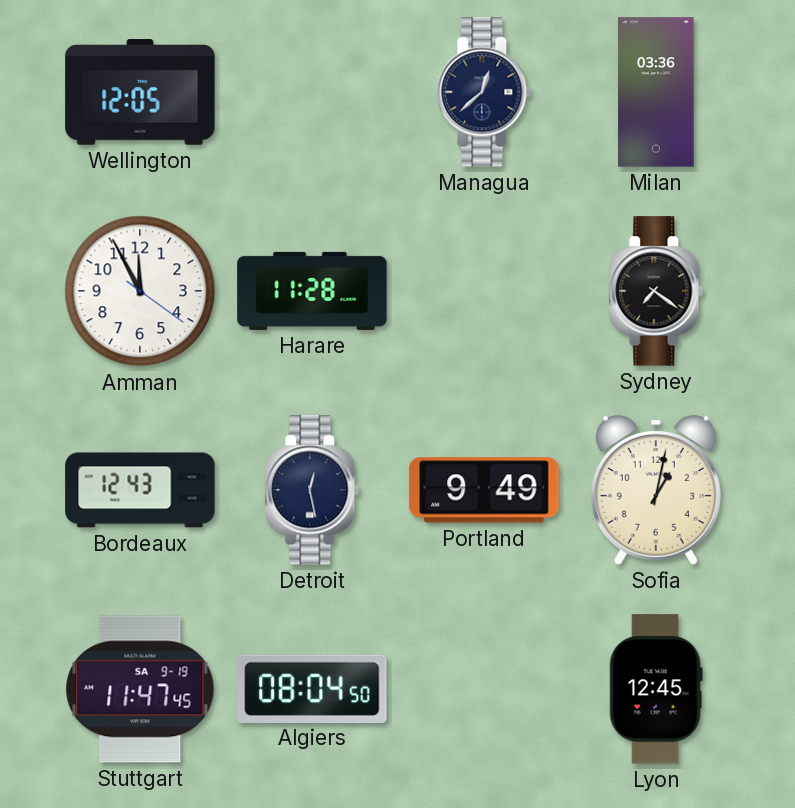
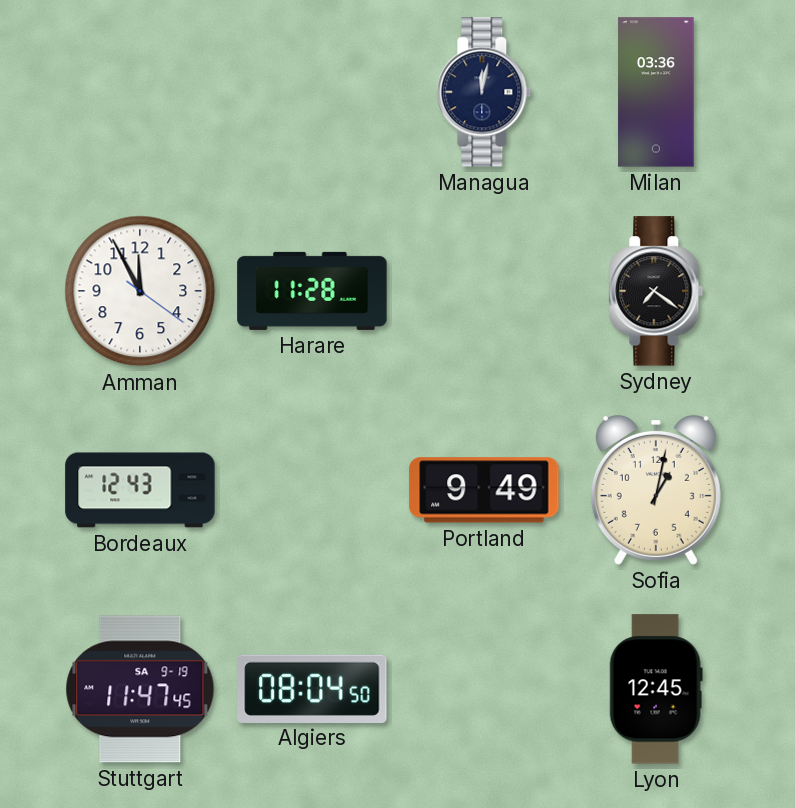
Wellington: 12:05 -> none
Managua: 12:38 -> 12:02
Detroit: 12:28 -> none
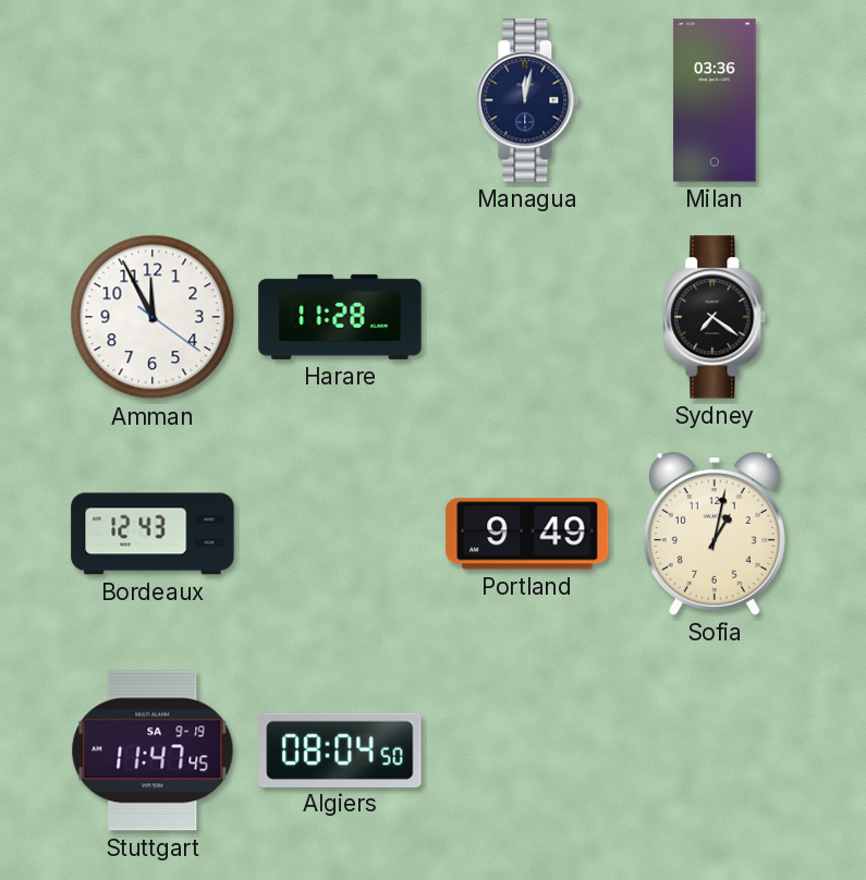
Lyon: 12:45 -> none
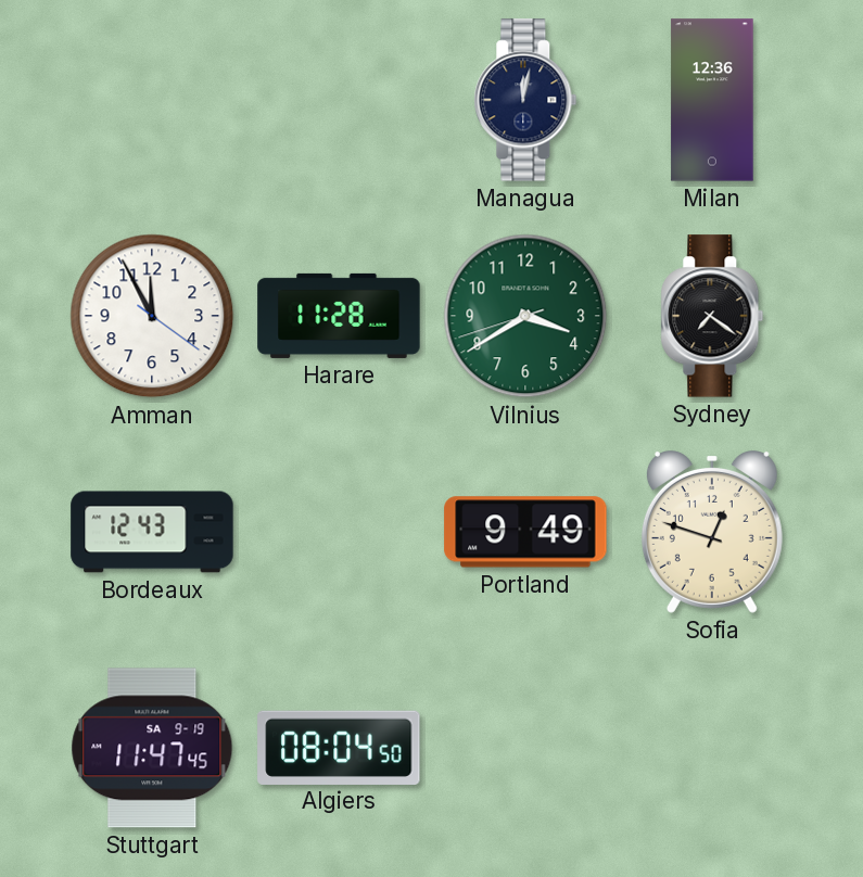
Milan: 03:36 -> 12:36
Vilnius: none -> 3:39
Sofia: 1:02 -> 12:48
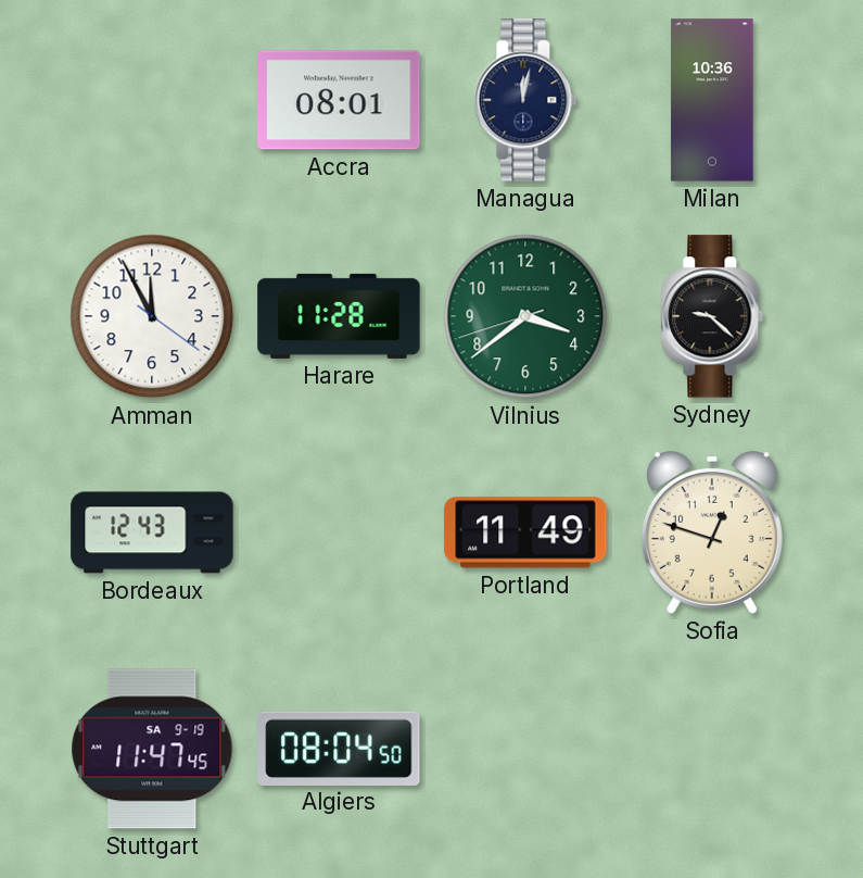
Accra: none -> 08:01
Milan: 12:36 -> 10:36
Vilnius: 3:39 -> 3:38
Sydney: 7:21 -> 9:22
Portland: 9:49 -> 11:49
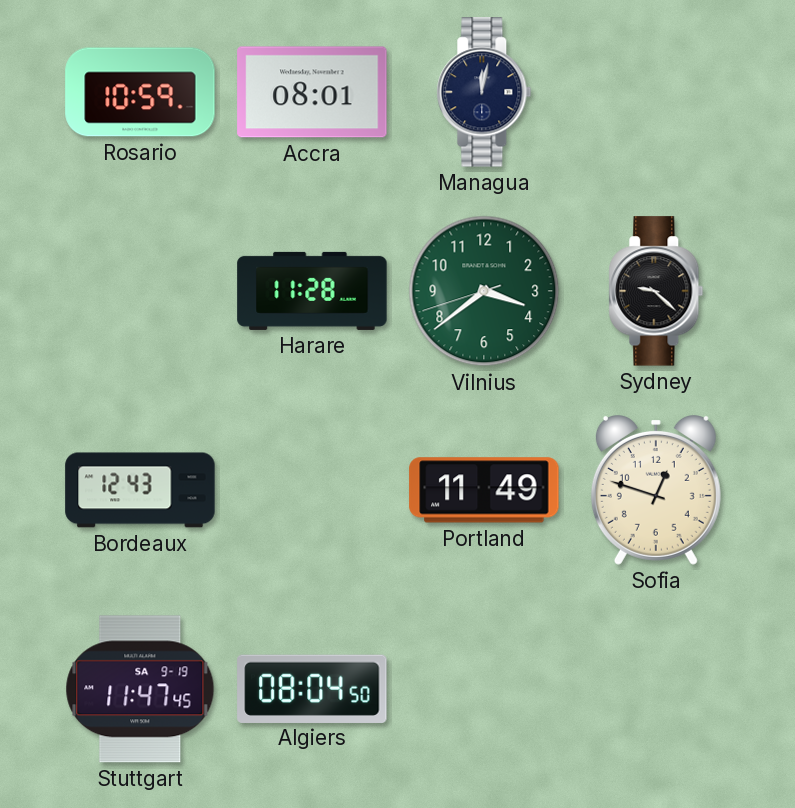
Rosario: none -> 10:59
Milan: 10:36 -> none
Amman: 11:55 -> none
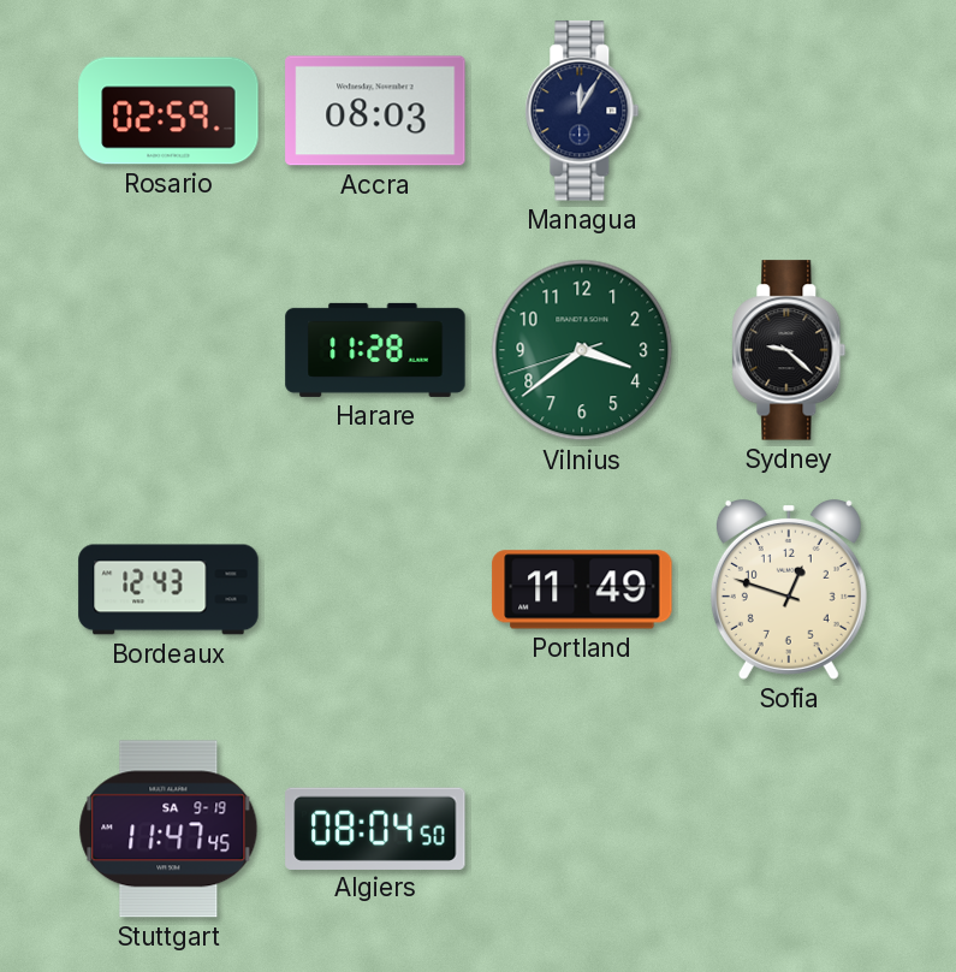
Rosario: 10:59 -> 02:59
Accra: 08:01 -> 08:03
Managua: 12:02 -> 12:05
